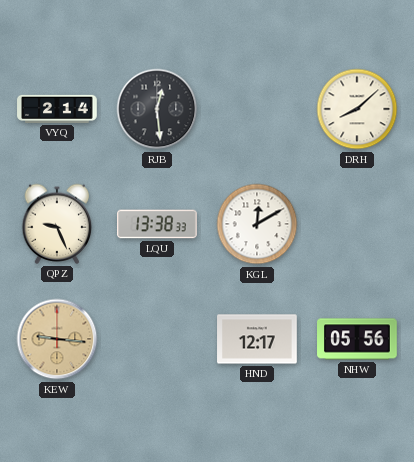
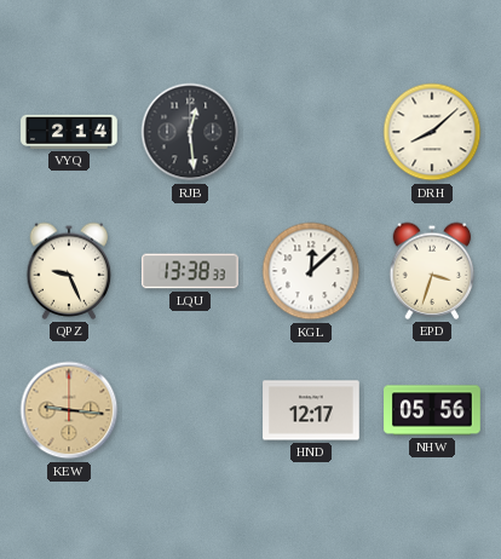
KGL: 12:10 -> 12:08
EPD: none -> 3:33
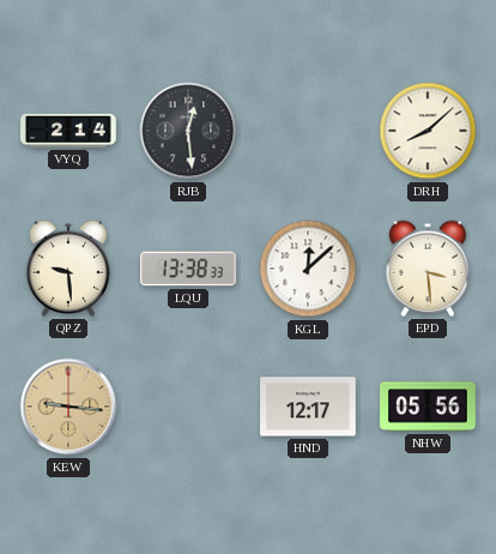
QPZ: 9:26 -> 9:29
EPD: 3:33 -> 3:29
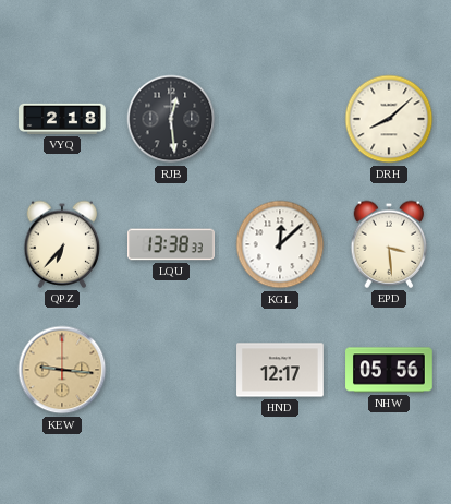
VYQ: 2:14 -> 2:18
QPZ: 9:29 -> 6:37
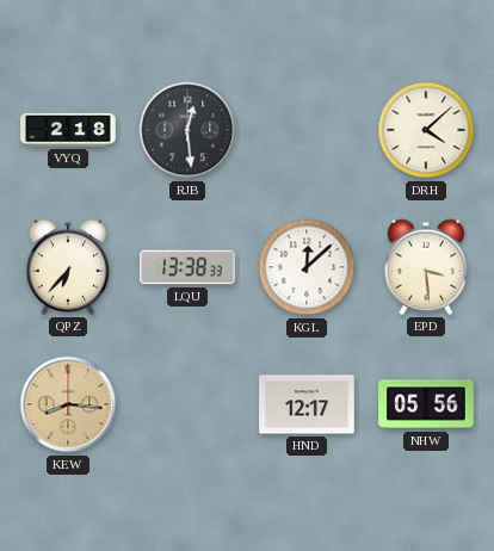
DRH: 8:08 -> 4:08
KEW: 9:16 -> 8:16
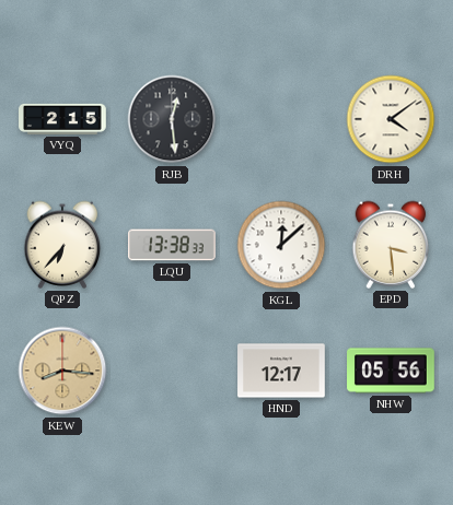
VYQ: 2:18 -> 2:15
DRH: 4:08 -> 4:09
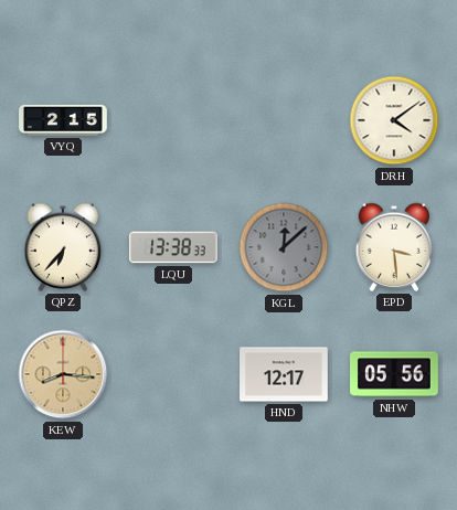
RJB: 12:29 -> none
KGL dial: white -> grey
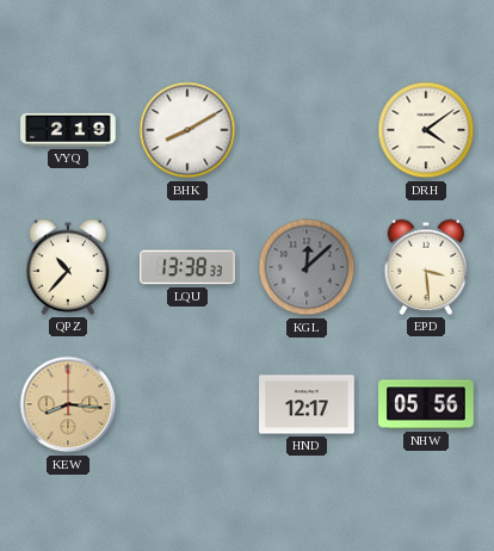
VYQ: 2:15 -> 2:19
BHK: none -> 8:10
QPZ: 6:37 -> 10:37
